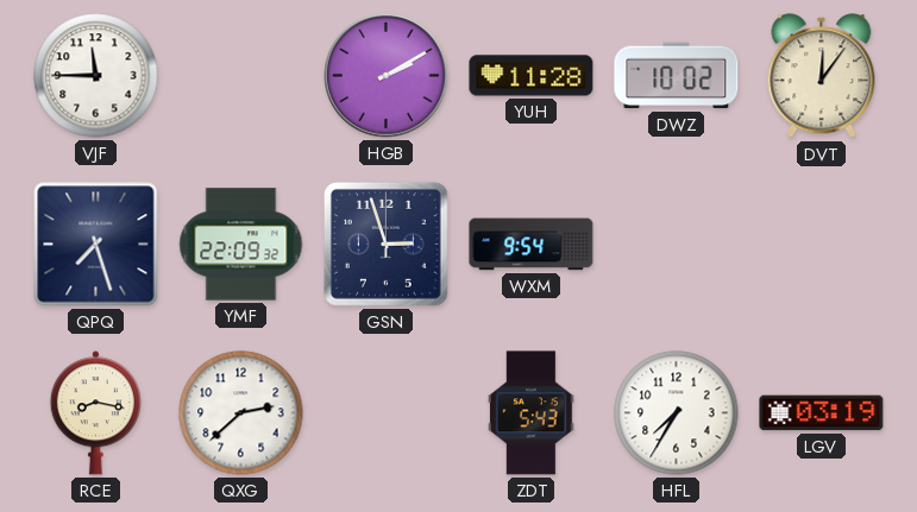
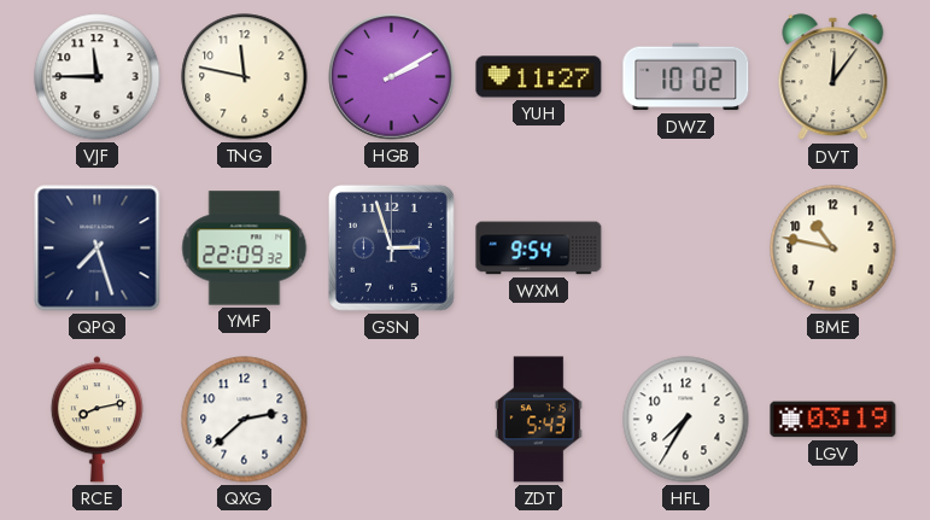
TNG: none -> 11:47
YUH: 11:28 -> 11:27
BME: none -> 10:47
RCE: 8:17 -> 8:13
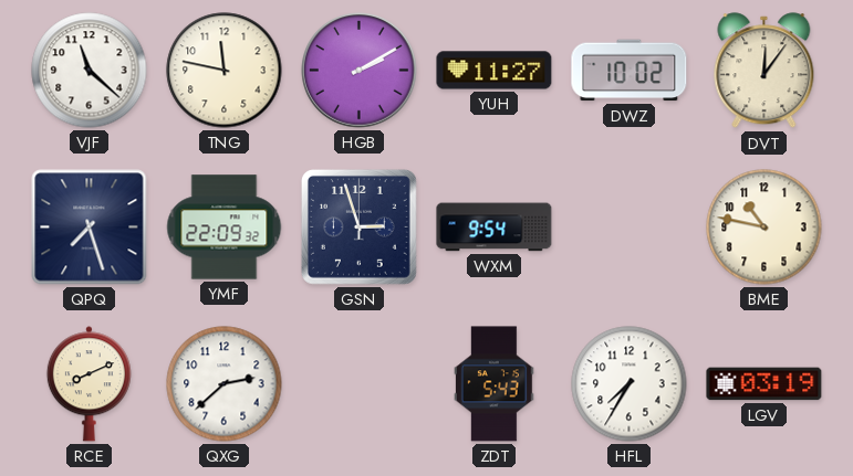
VJF: 11:45 -> 11:22
RCE: 8:13 -> 8:11
